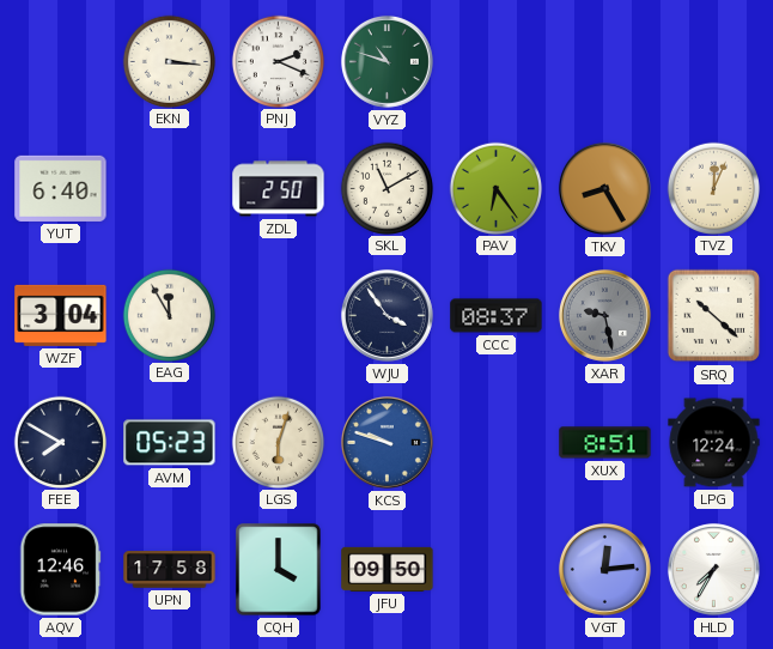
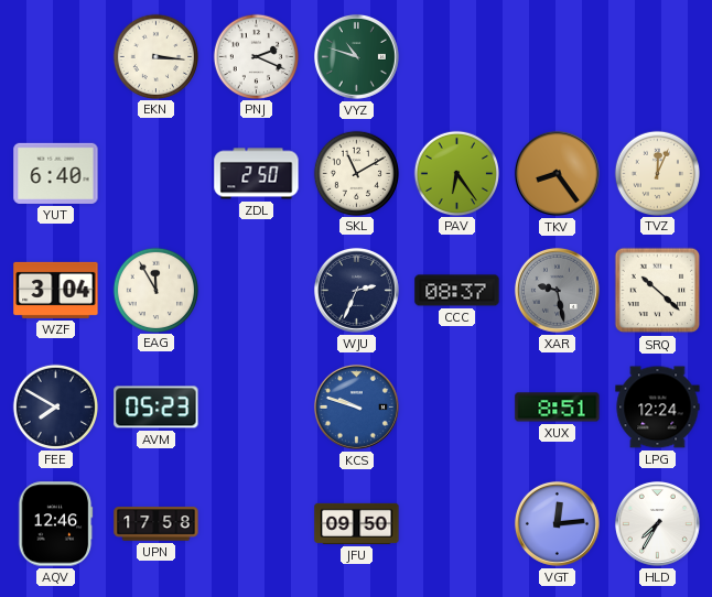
TKV: 8:25 -> 8:24
WJU: 3:54 -> 2:34
LGS: 6:03 -> none
CQH: 4:00 -> none
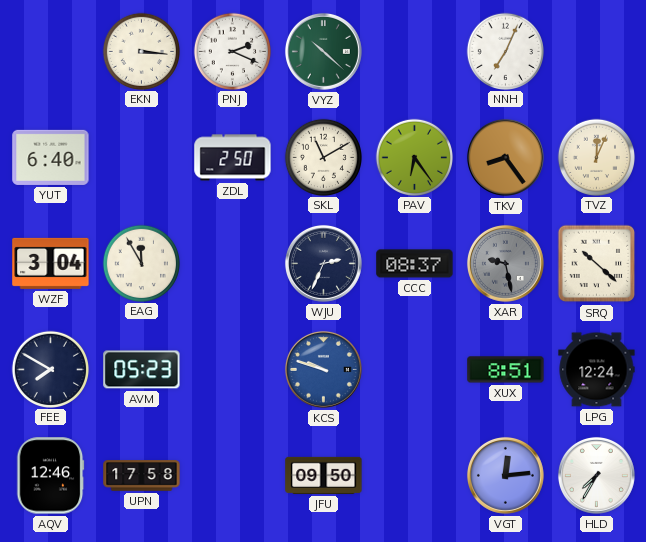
VYZ: 10:48 -> 10:22
NNH: none -> 7:04
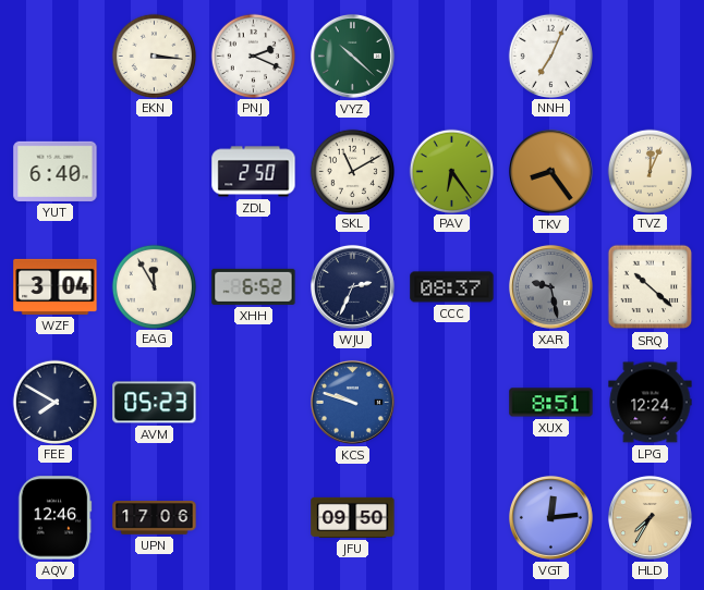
XHH: none -> 6:52
UPN: 17:58 -> 17:06
HLD dial: white -> champagne
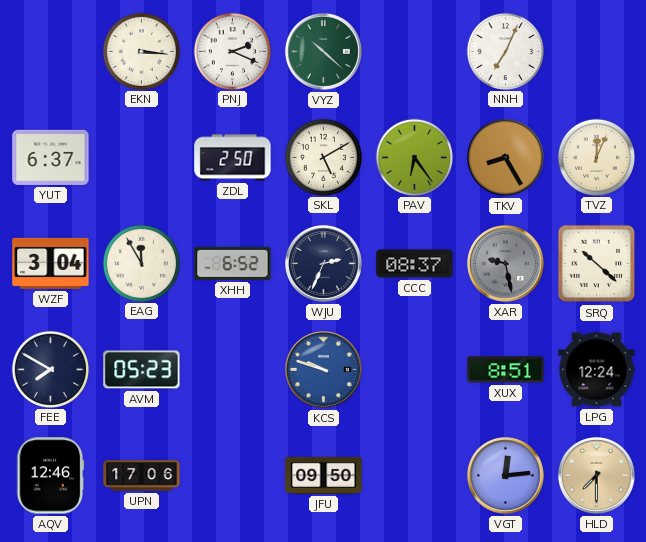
YUT: 6:40 -> 6:37
SKL: 11:10 -> 5:10
TKV: 8:24 -> 8:25
HLD: 7:35 -> 7:30
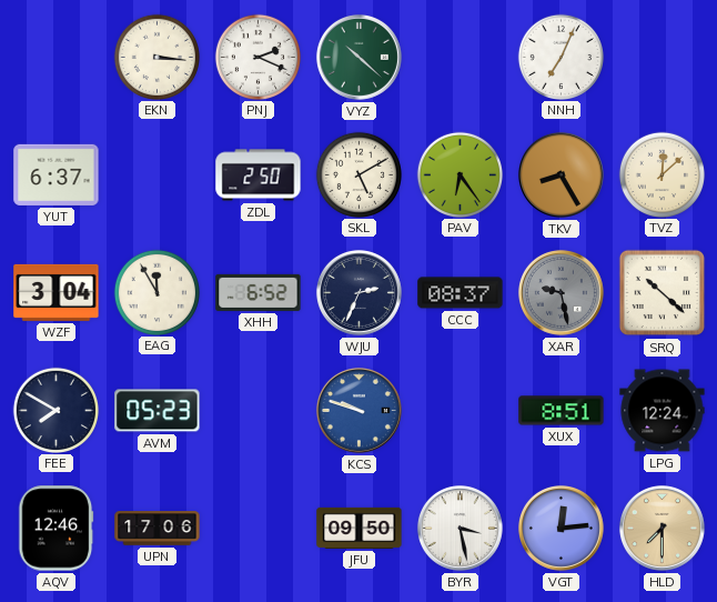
TVZ: 12:04 -> 12:08
BYR: none -> 3:28
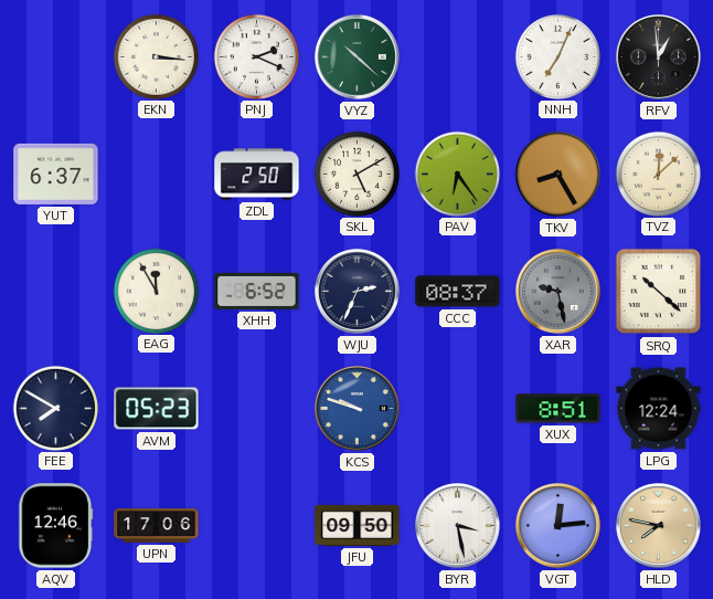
RFV: none -> 12:59
WZF: 3:04 -> none
HLD: 7:30 -> 7:47
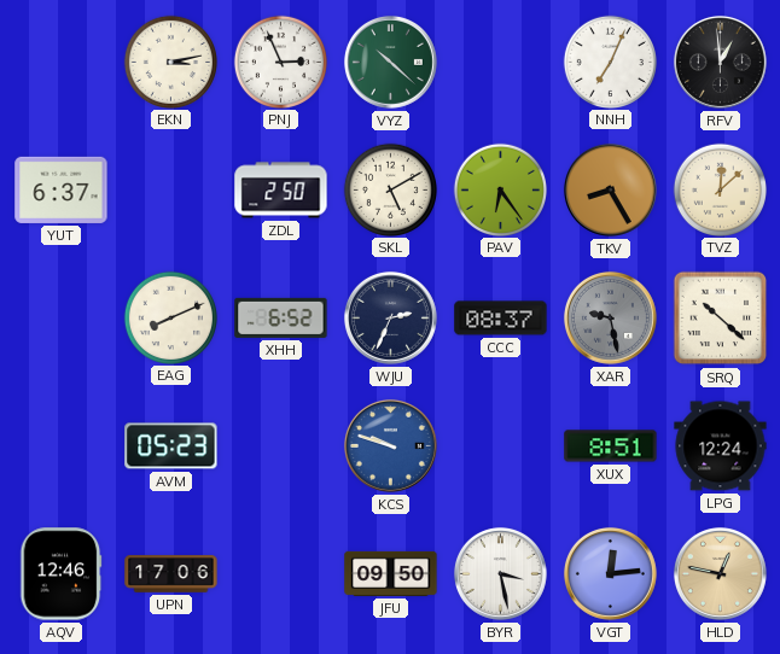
EKN: 3:16 -> 3:13
PNJ: 2:19 -> 2:56
EAG: 11:55 -> 8:11
FEE: 7:50 -> none
HLD: 7:47 -> 12:47
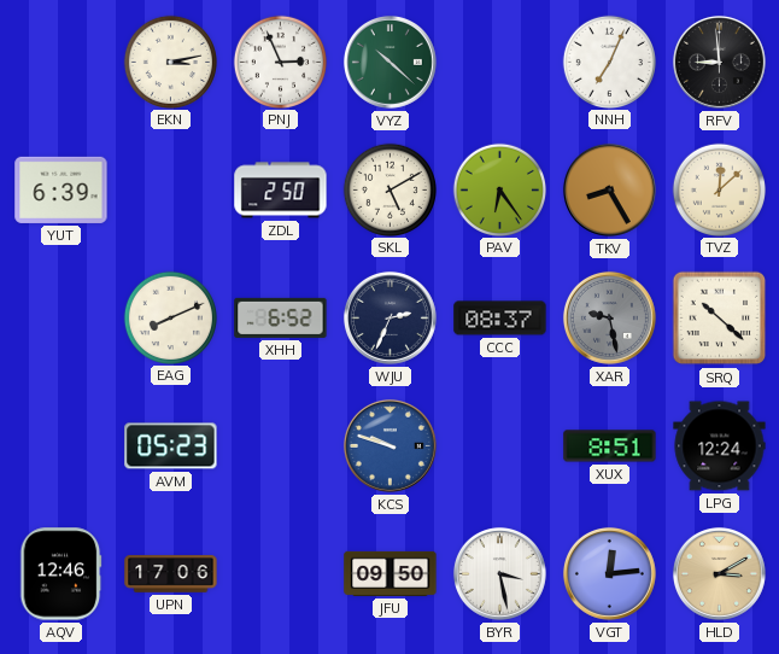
RFV: 12:59 -> 8:59
YUT: 6:37 -> 6:39
HLD: 12:47 -> 3:10
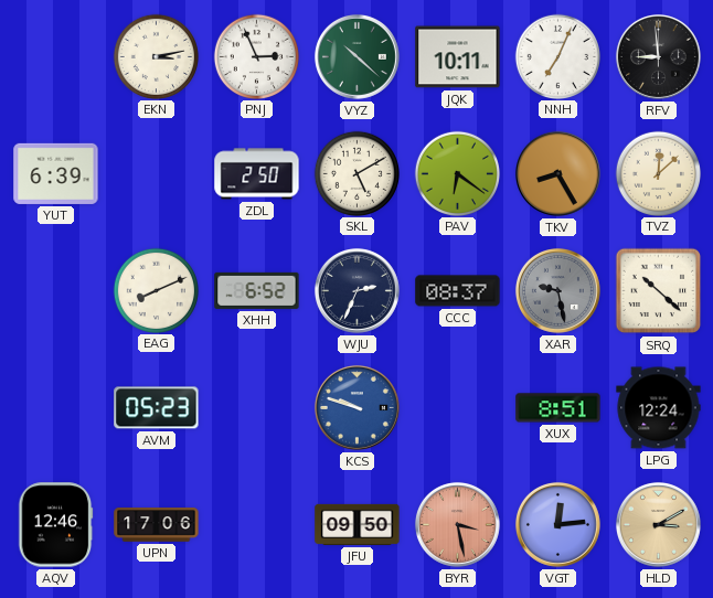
JQK: none -> 10:11
PAV: 6:24 -> 6:21
BYR dial: white -> salmon
